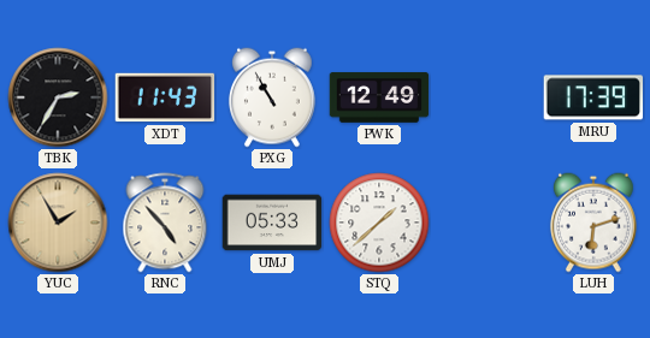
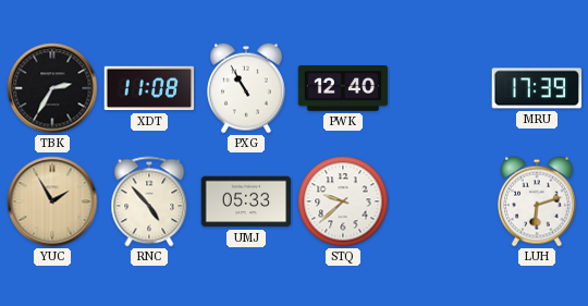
XDT: 11:43 -> 11:08
PWK: 12:49 -> 12:40
STQ: 1:38 -> 9:38
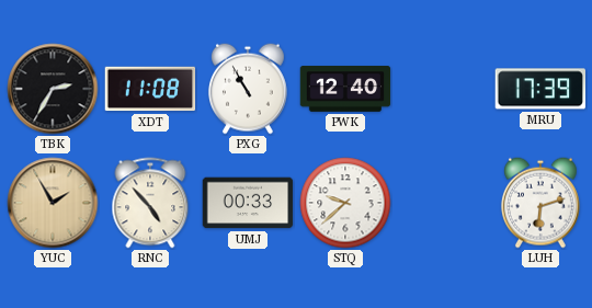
UMJ: 05:33 -> 00:33
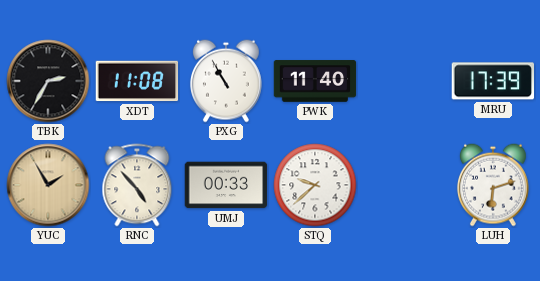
PWK: 12:40 -> 11:40
